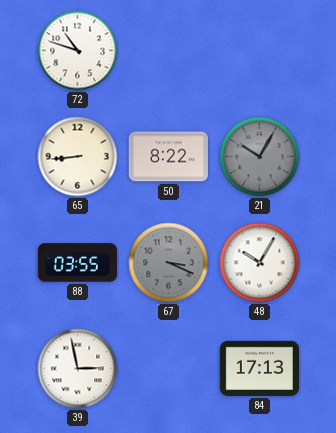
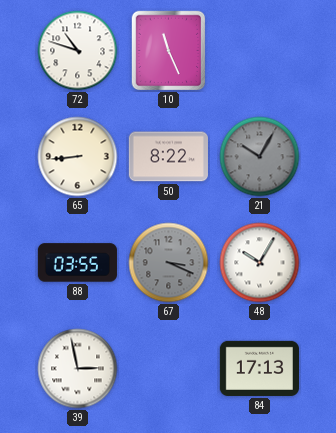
10: none -> 11:26
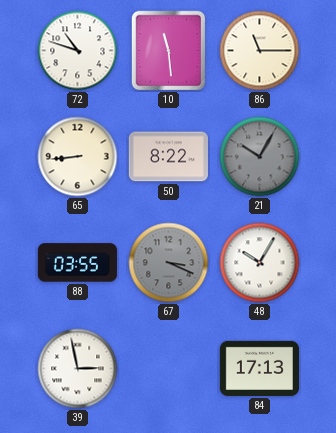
10: 11:26 -> 11:29
86: none -> 11:15
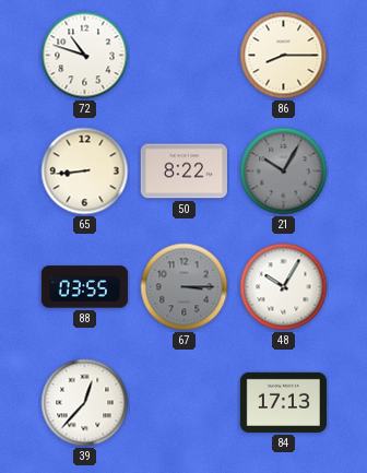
10: 11:29 -> none
86: 11:15 -> 8:15
67: 3:19 -> 3:15
39: 2:58 -> 12:37
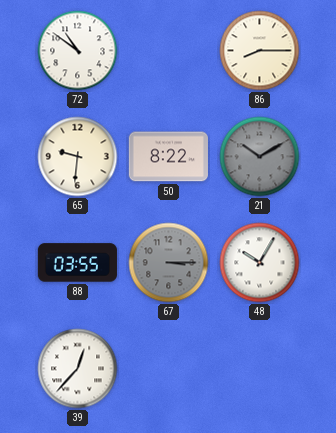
72: 10:48 -> 10:51
65: 8:44 -> 9:31
21: 10:05 -> 10:10
84: 17:13 -> none
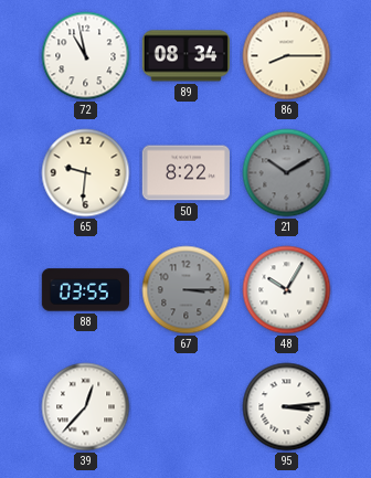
72: 10:51 -> 10:58
89: none -> 08:34
95: none -> 3:14
